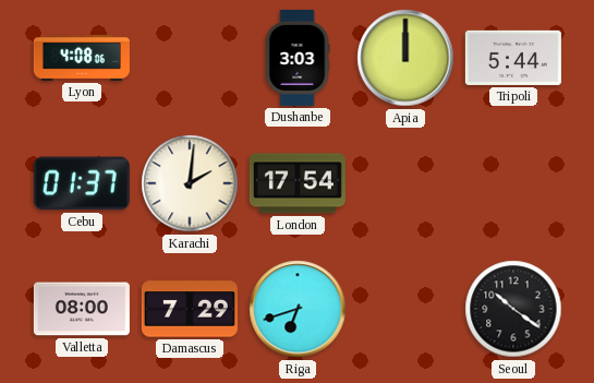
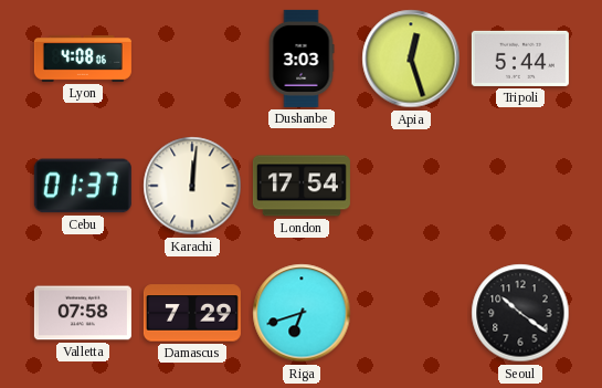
Apia: 12:00 -> 12:27
Karachi: 2:01 -> 12:01
Valletta: 08:00 -> 07:58
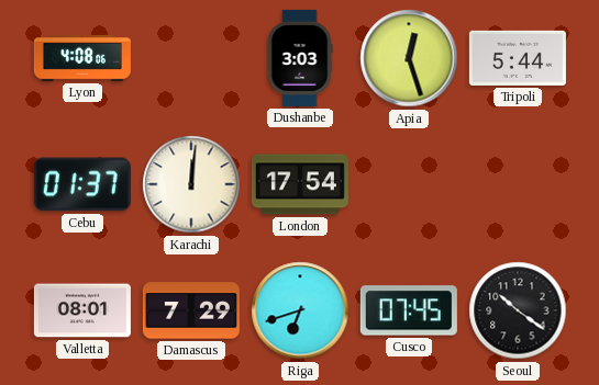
Valletta: 07:58 -> 08:01
Cusco: none -> 07:45
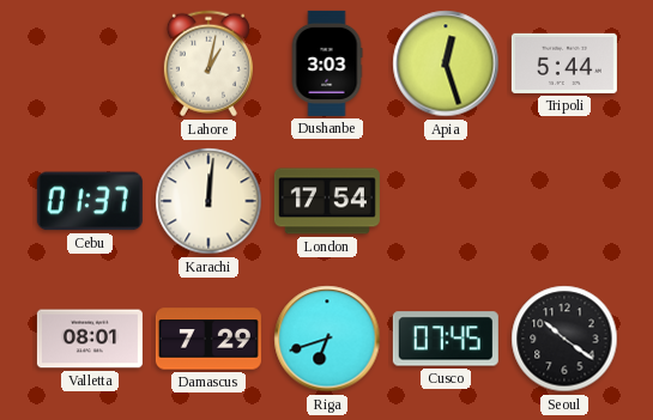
Lyon: 4:08 -> none
Lahore: none -> 1:02
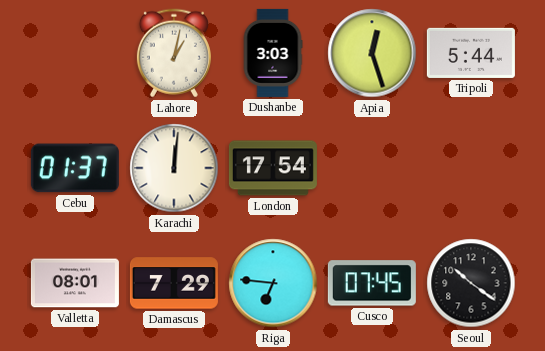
Riga: 6:42 -> 6:46
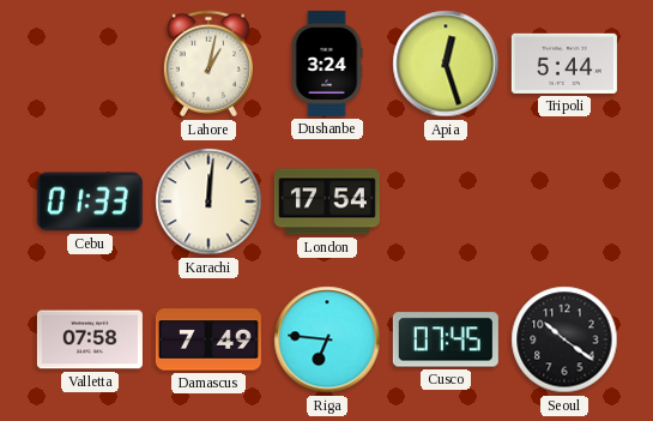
Dushanbe: 3:03 -> 3:24
Cebu: 01:37 -> 01:33
Valletta: 08:01 -> 07:58
Damascus: 7:29 -> 7:49
